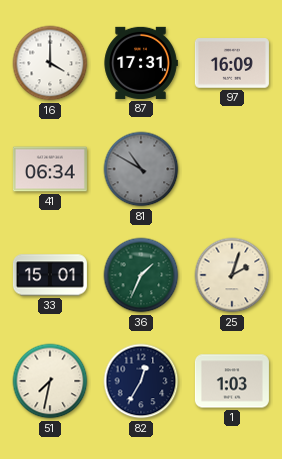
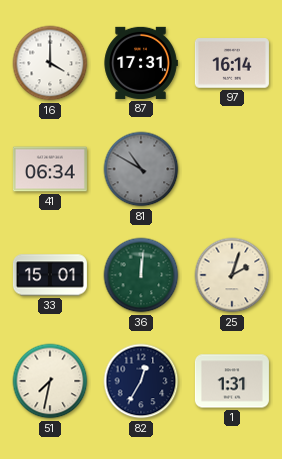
97: 16:09 -> 16:14
36: 1:34 -> 12:01
1: 1:03 -> 1:31
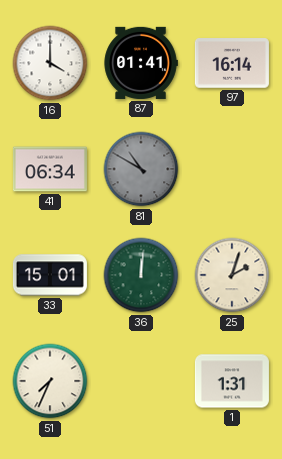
87: 17:31 -> 01:41
51: 7:32 -> 7:34
82: 12:35 -> none
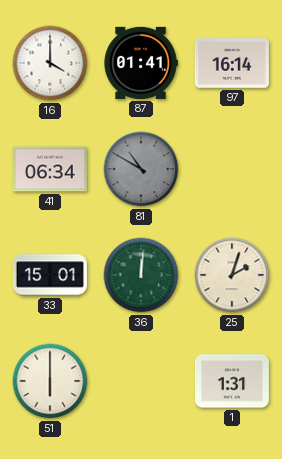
51: 7:34 -> 6:00
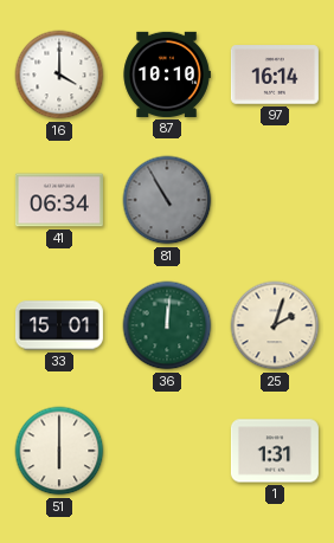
87: 01:41 -> 10:10
81: 10:50 -> 10:55
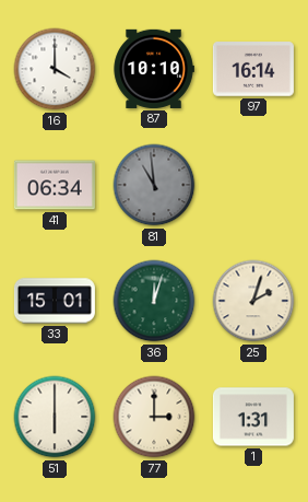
81: 10:55 -> 10:59
36: 12:01 -> 12:03
77: none -> 3:00
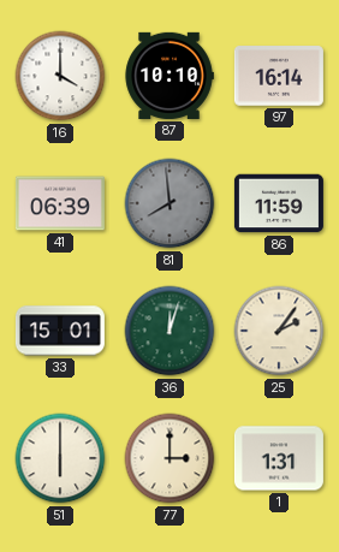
41: 06:34 -> 06:39
81: 10:59 -> 7:59
86: none -> 11:59
25: 2:03 -> 2:06
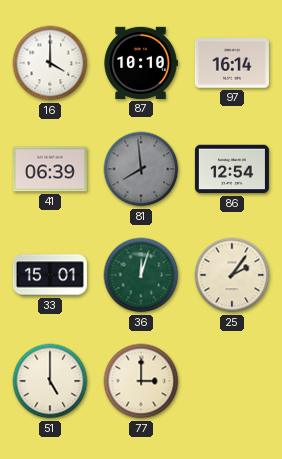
86: 11:59 -> 12:54
51: 6:00 -> 5:00
1: 1:31 -> none
